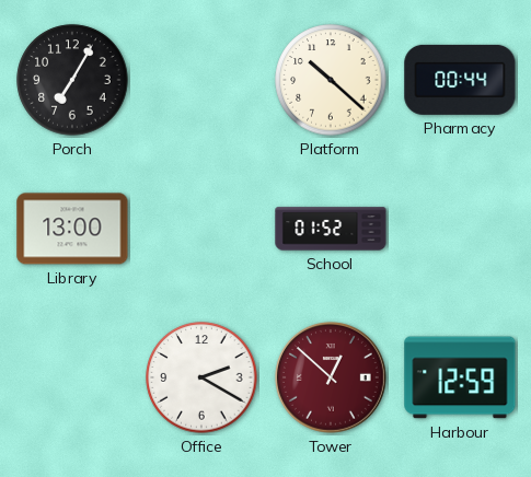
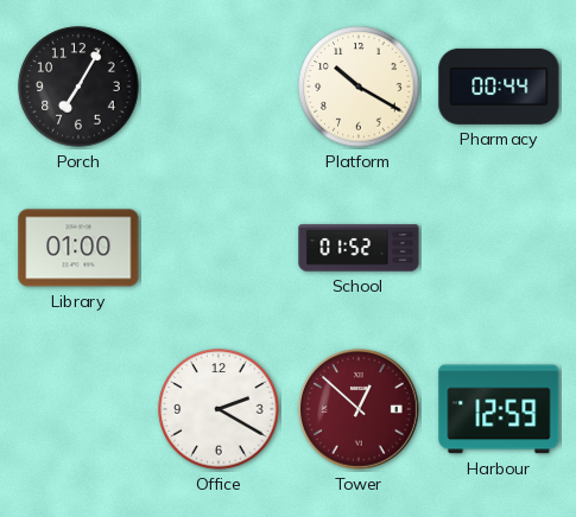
Platform: 10:22 -> 10:20
Library: 13:00 -> 01:00
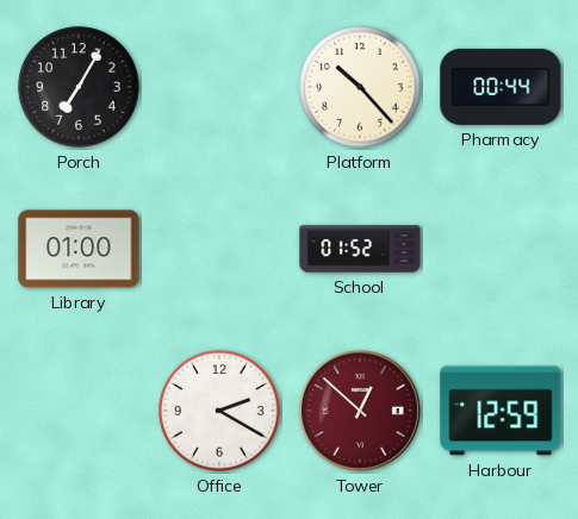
Platform: 10:20 -> 10:23
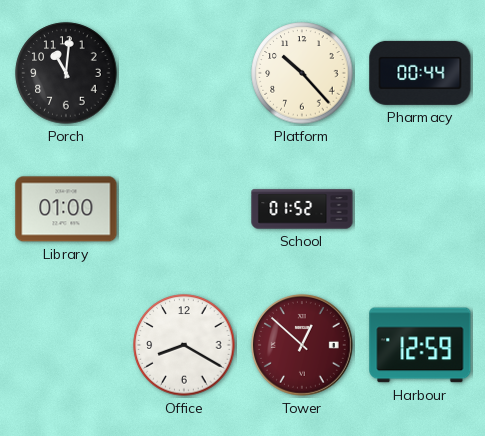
Porch: 7:05 -> 11:01
Office: 2:20 -> 8:20
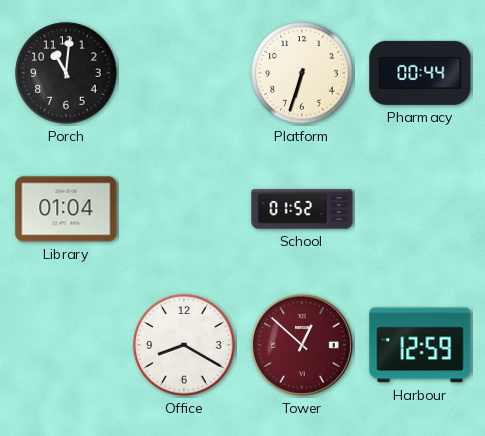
Platform: 10:23 -> 6:33
Library: 01:00 -> 01:04
